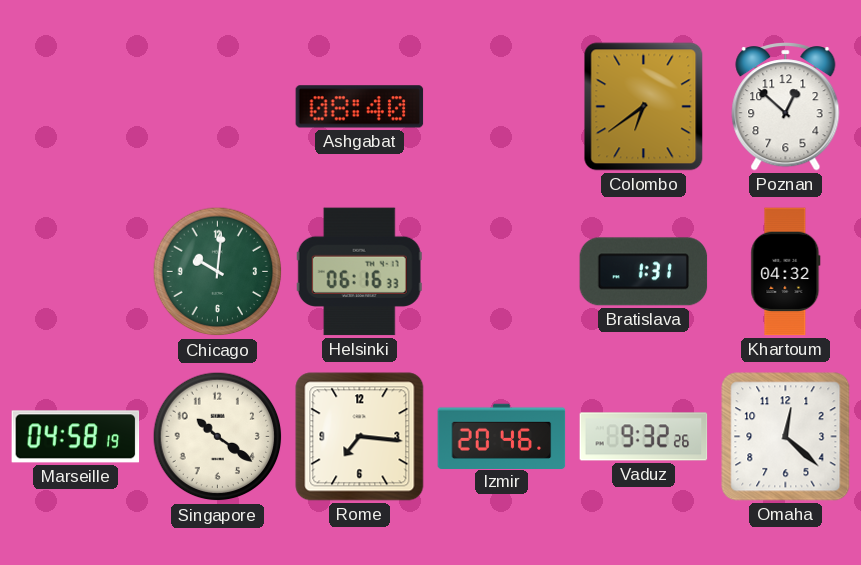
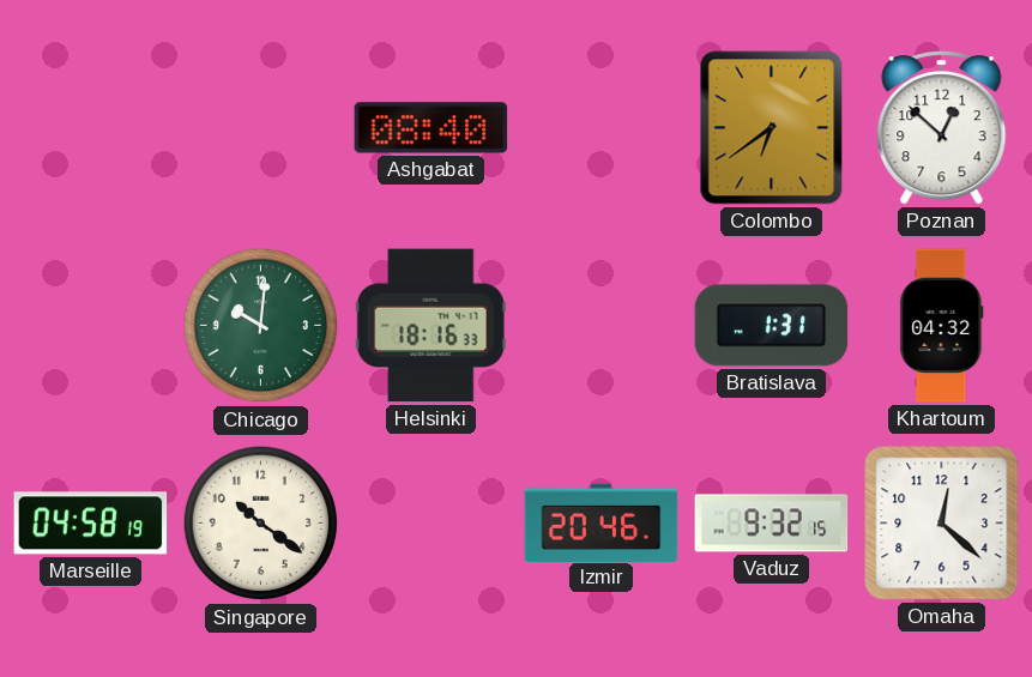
Helsinki: 06:16 -> 18:16
Rome: 7:16 -> none
Vaduz: 9:32:26 -> 9:32:15
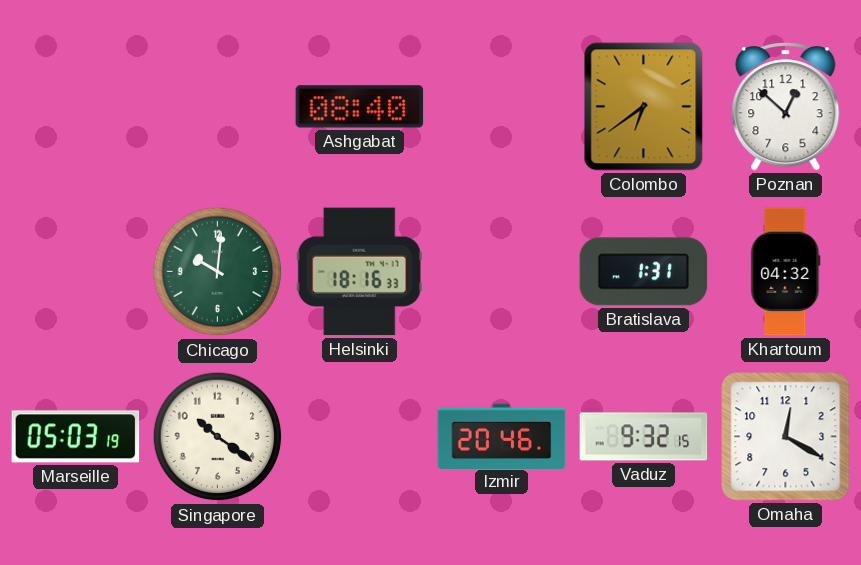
Marseille: 04:58 -> 05:03
Omaha: 12:22 -> 12:20
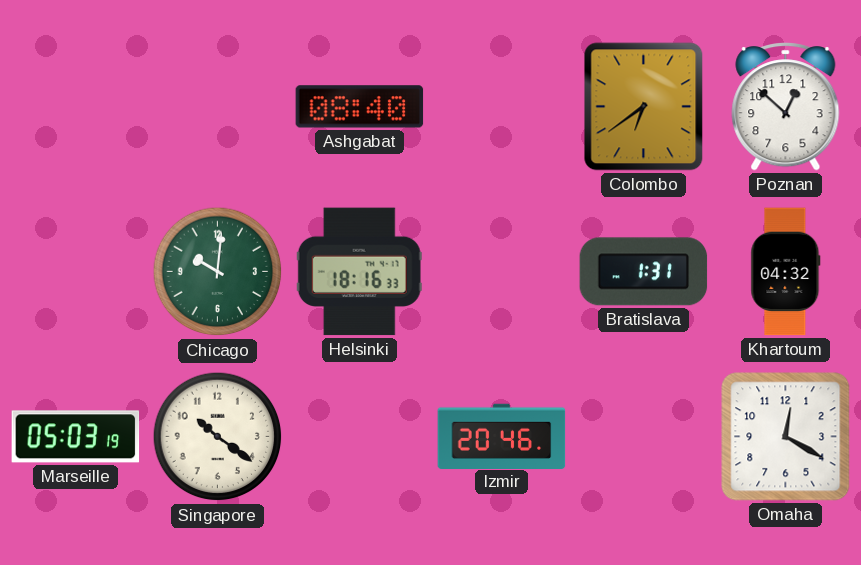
Vaduz: 9:32 -> none
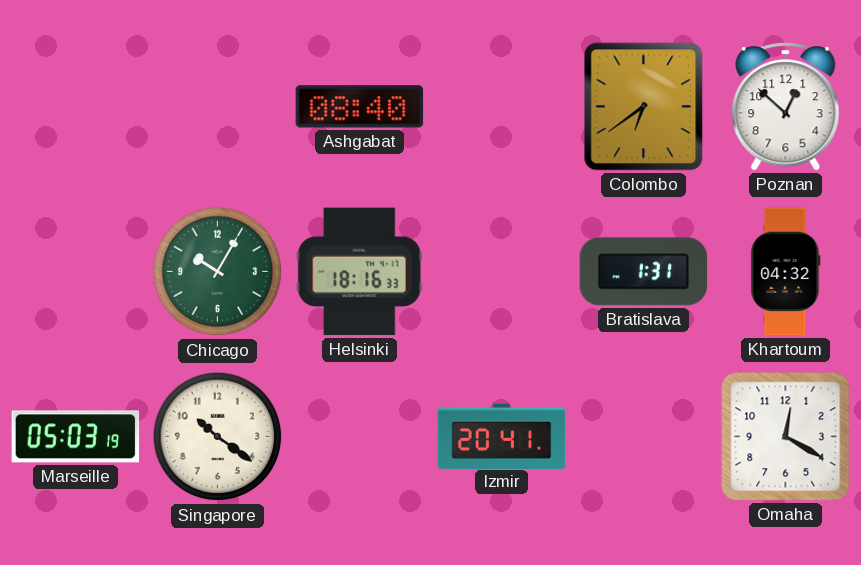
Chicago: 10:01 -> 10:05
Izmir: 20:46 -> 20:41
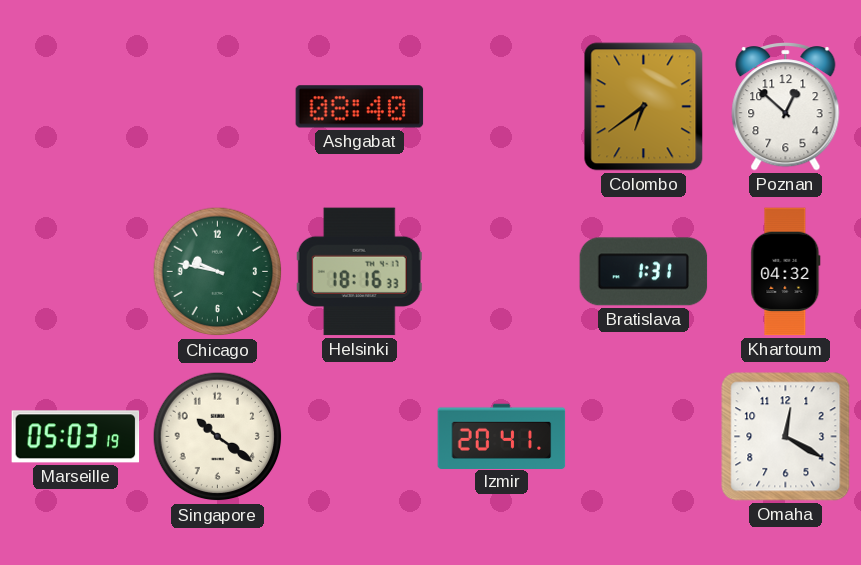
Chicago: 10:05 -> 9:47
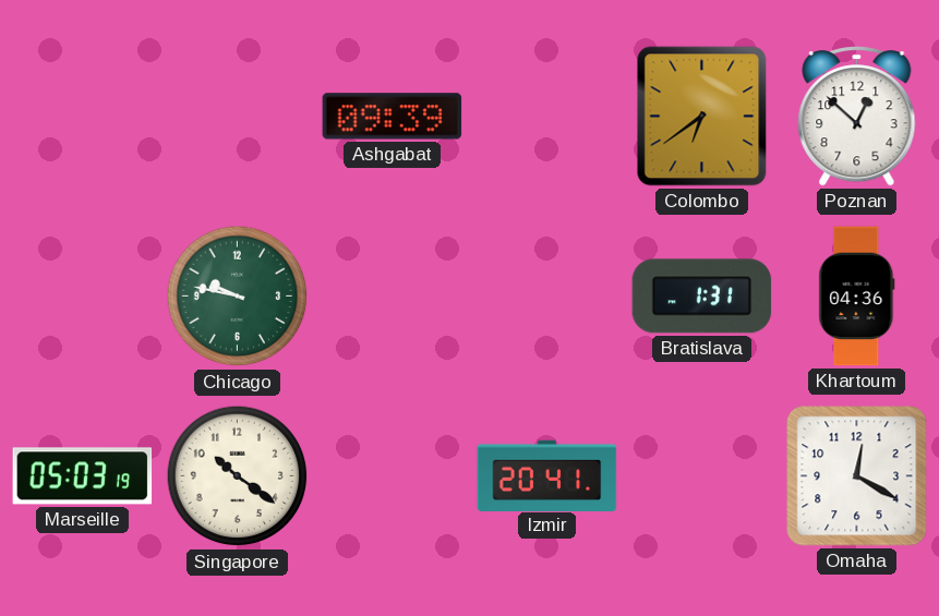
Ashgabat: 08:40 -> 09:39
Helsinki: 18:16 -> none
Khartoum: 04:32 -> 04:36
